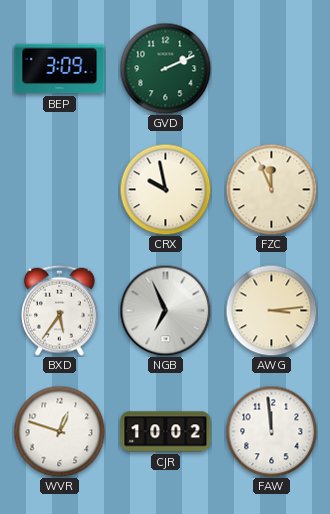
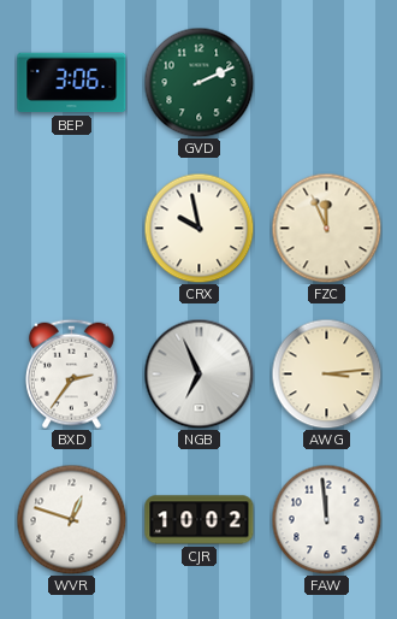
BEP: 3:09 -> 3:06
BXD: 5:36 -> 2:36
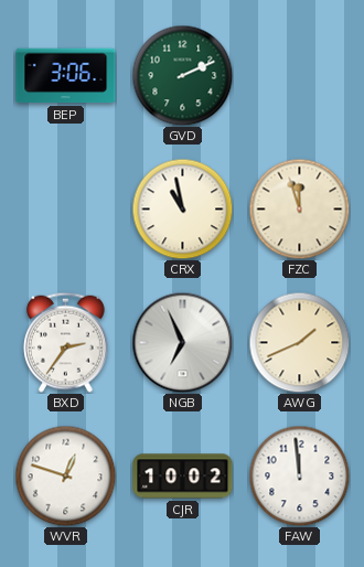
CRX: 9:58 -> 10:58
FZC: 11:56 -> 11:57
AWG: 3:14 -> 1:41
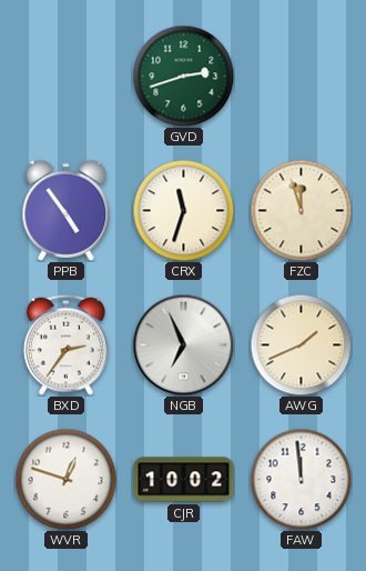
BEP: 3:06 -> none
GVD: 2:11 -> 2:42
PPB: none -> 4:54
CRX: 10:58 -> 11:33
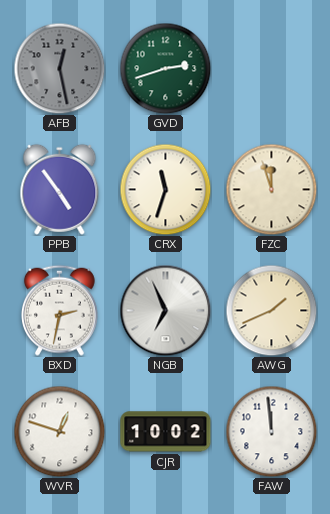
AFB: none -> 12:28
BXD: 2:36 -> 2:32
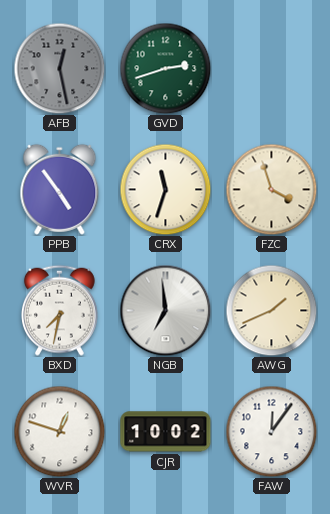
FZC: 11:57 -> 3:57
BXD: 2:32 -> 7:32
NGB: 6:56 -> 6:59
FAW: 11:59 -> 12:06
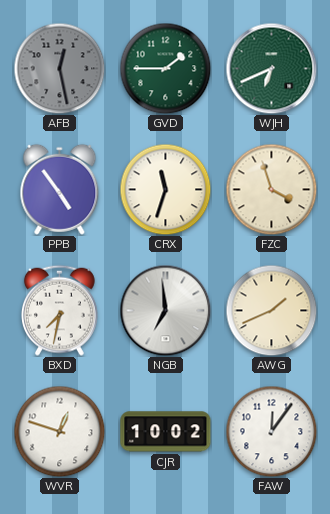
GVD: 2:42 -> 1:45
WJH: none -> 6:41
